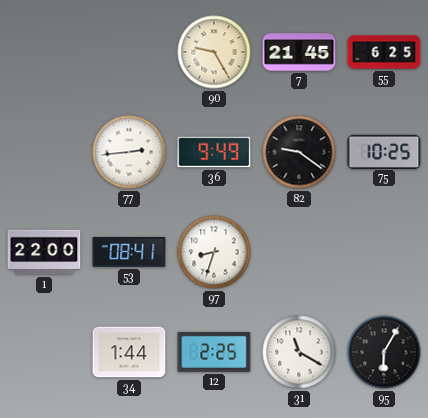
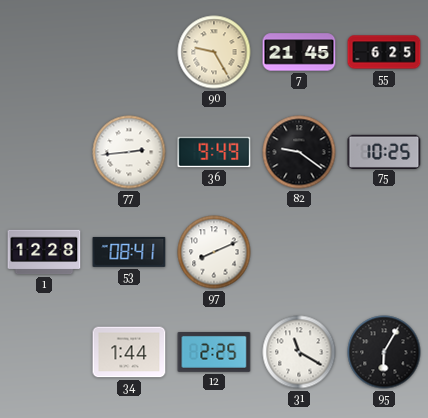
1: 22:00 -> 12:28
97: 8:33 -> 8:11
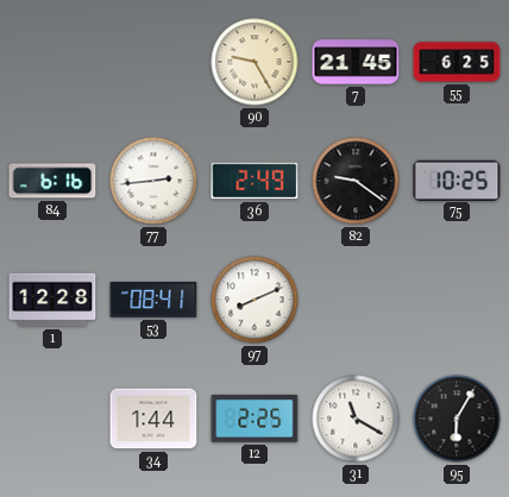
84: none -> 6:16
36: 9:49 -> 2:49
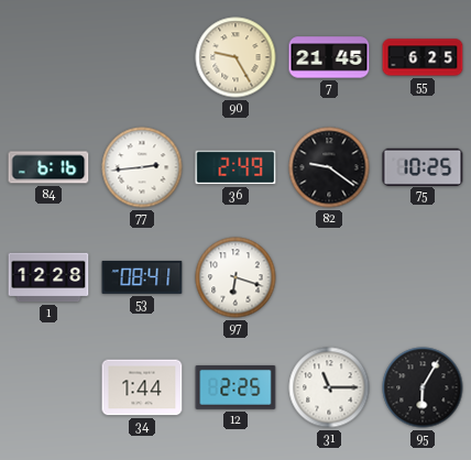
97: 8:11 -> 6:18
31: 11:20 -> 11:15
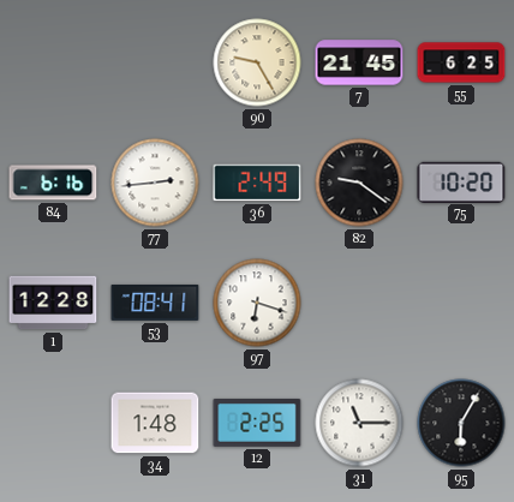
75: 10:25 -> 10:20
34: 1:44 -> 1:48
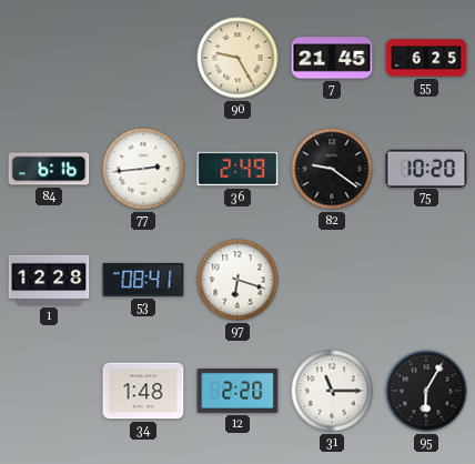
12: 2:25 -> 2:20
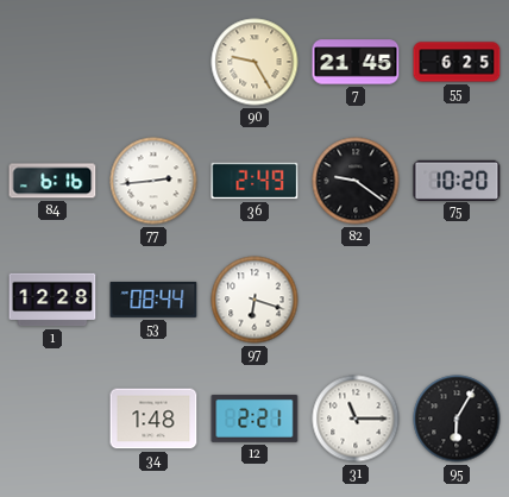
53: 08:41 -> 08:44
12: 2:20 -> 2:21
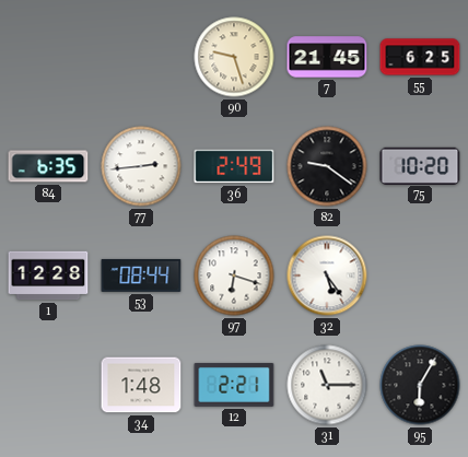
90: 9:25 -> 9:27
84: 6:16 -> 6:35
32: none -> 5:24
